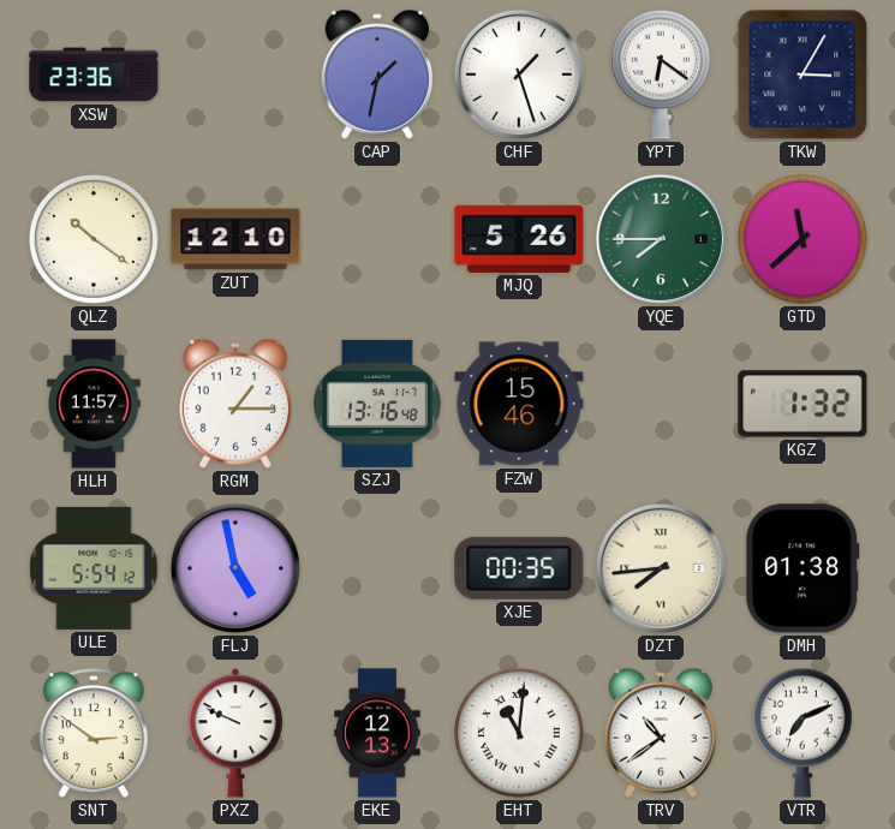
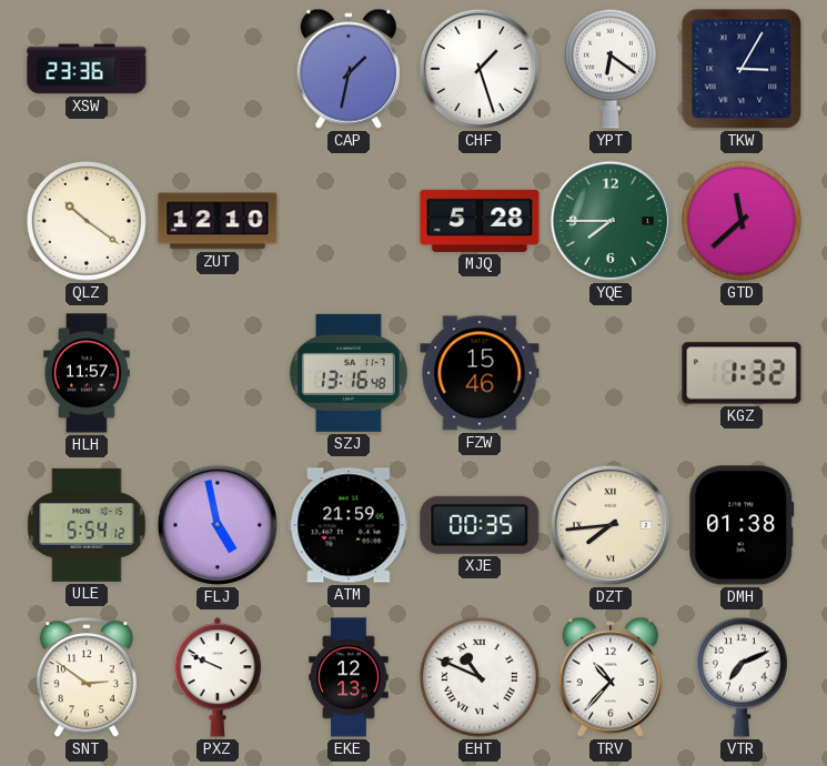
MJQ: 5:26 -> 5:28
RGM: 1:15 -> none
ATM: none -> 21:59
EHT: 11:01 -> 10:49
TRV: 10:39 -> 10:37
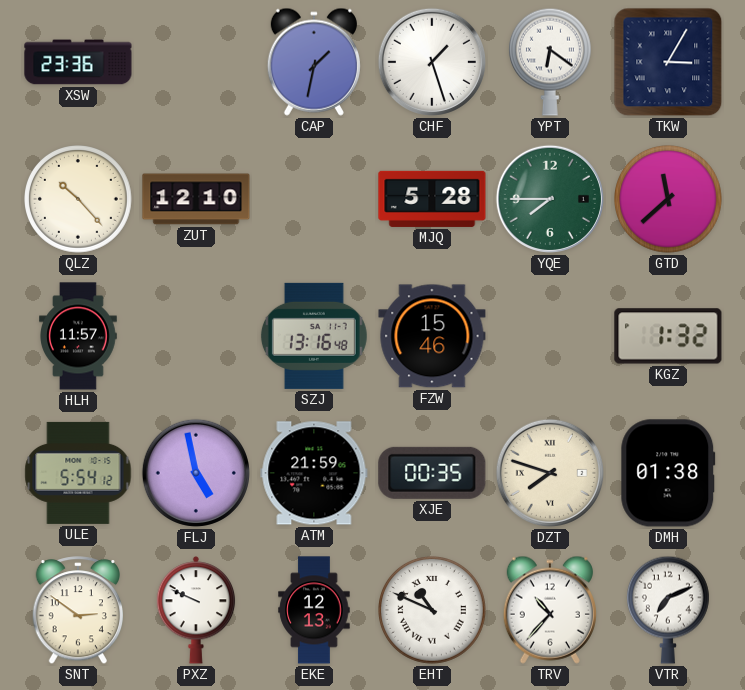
QLZ: 10:21 -> 10:23
DZT: 7:44 -> 7:48
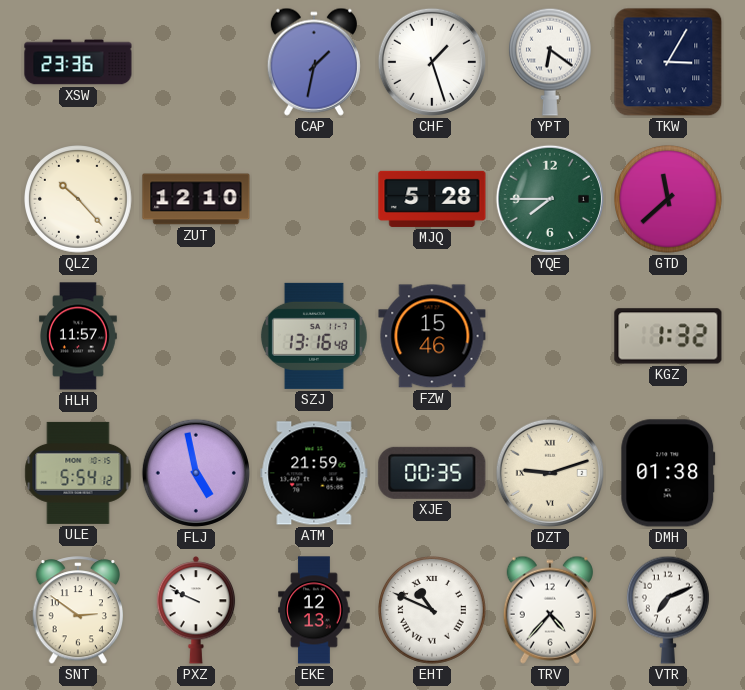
DZT: 7:48 -> 9:12
TRV: 10:37 -> 4:37
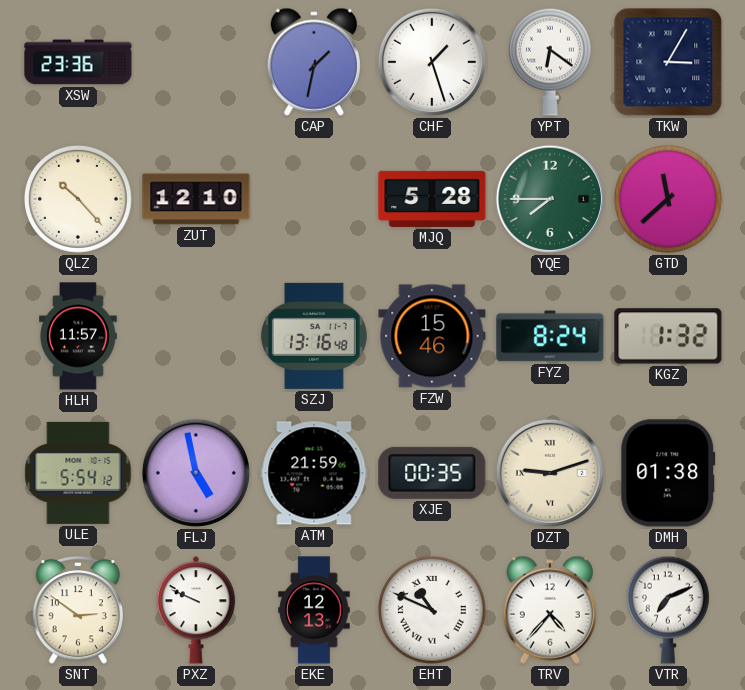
FYZ: none -> 8:24
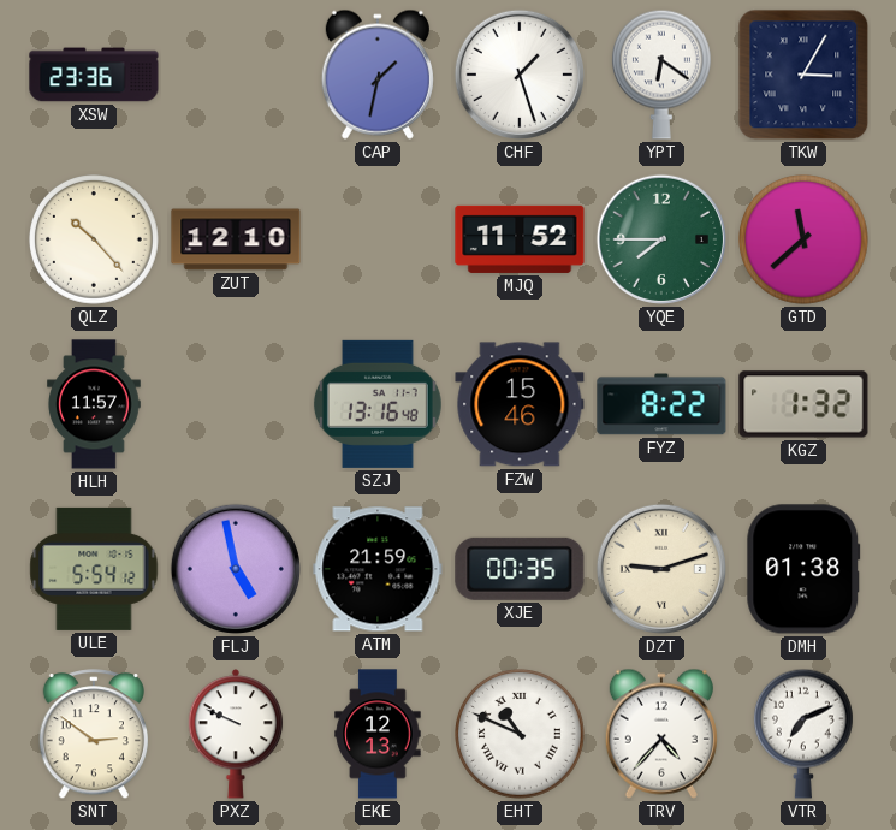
MJQ: 5:28 -> 11:52
FYZ: 8:24 -> 8:22
